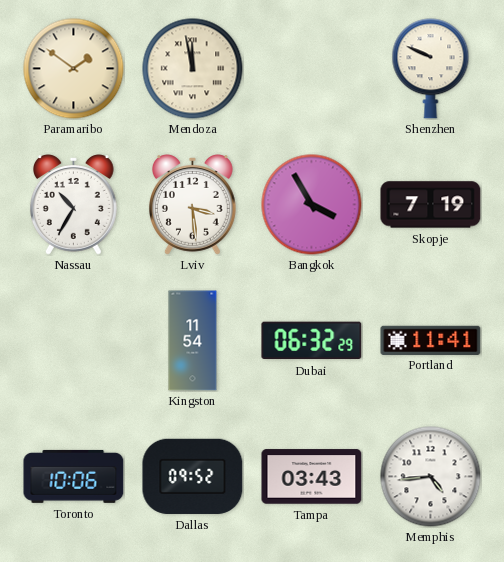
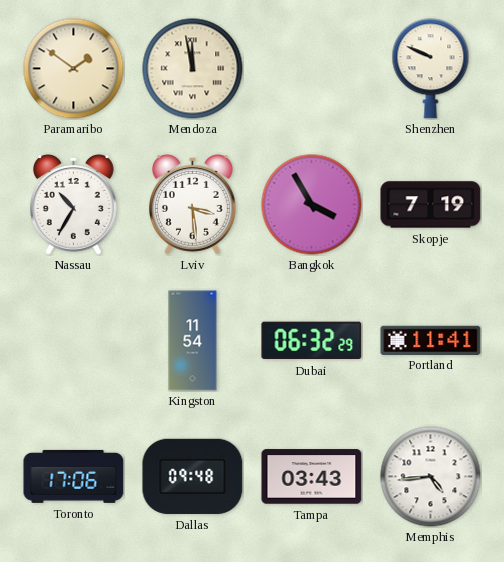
Toronto: 10:06 -> 17:06
Dallas: 09:52 -> 09:48
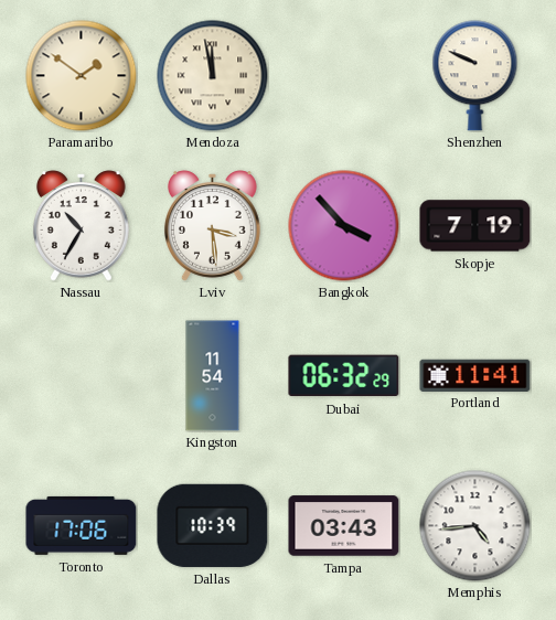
Bangkok: 3:55 -> 3:53
Dallas: 09:48 -> 10:39
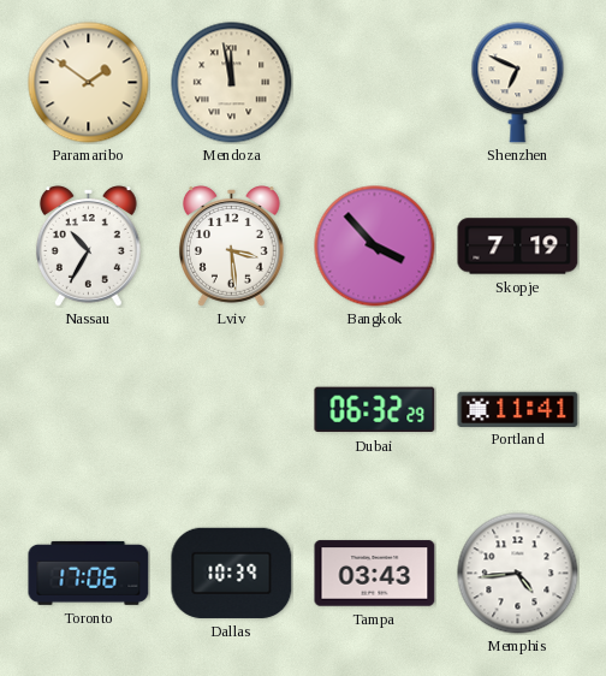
Shenzhen: 9:49 -> 6:49
Kingston: 11:54 -> none
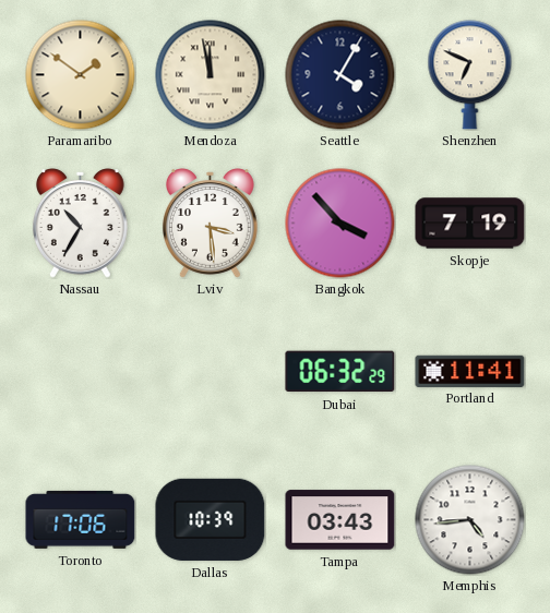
Seattle: none -> 4:05
